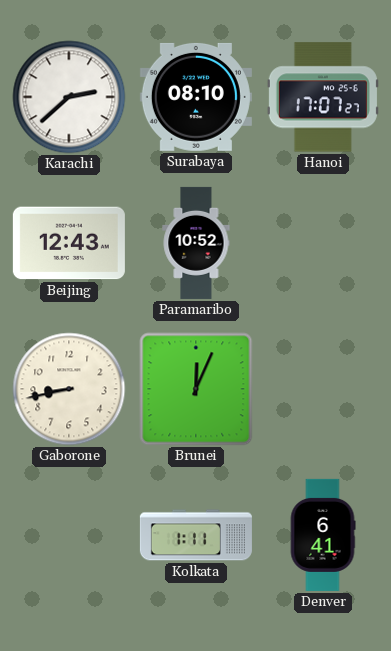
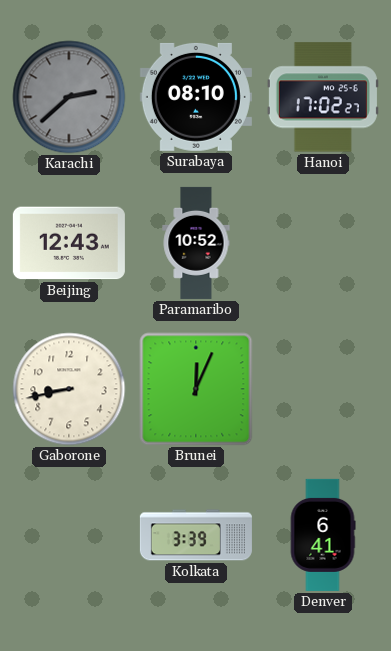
Karachi dial: white -> grey
Hanoi: 17:07 -> 17:02
Kolkata: 1:11 -> 3:39
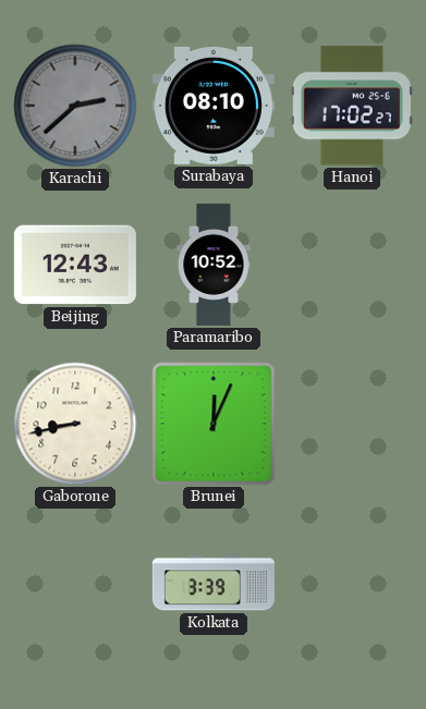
Denver: 6:41 -> none
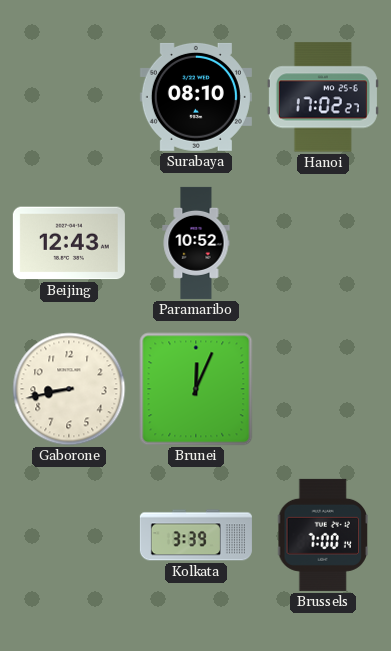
Karachi: 2:38 -> none
Brussels: none -> 7:00
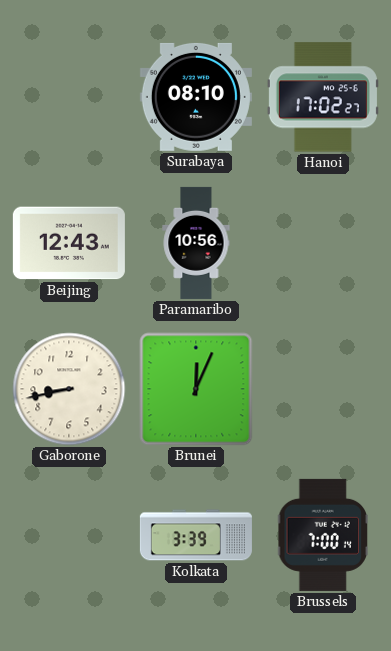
Paramaribo: 10:52 -> 10:56
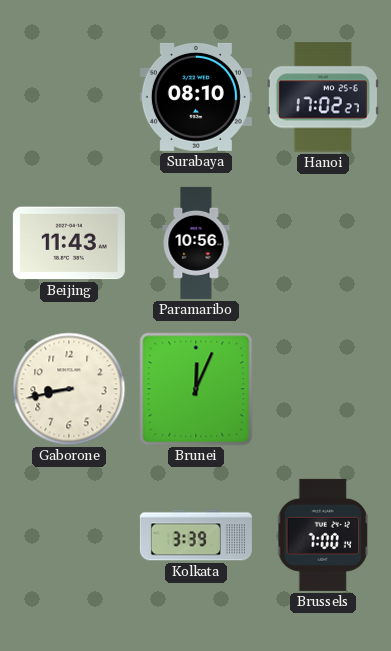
Beijing: 12:43 -> 11:43
